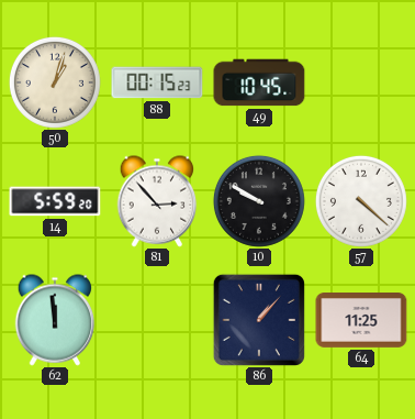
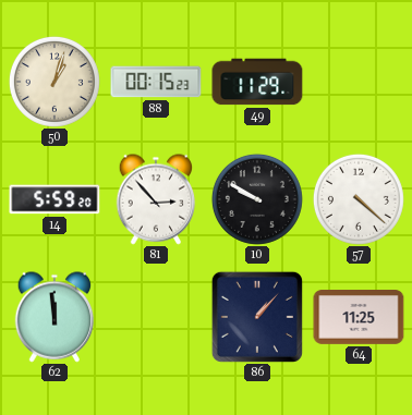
49: 10:45 -> 11:29
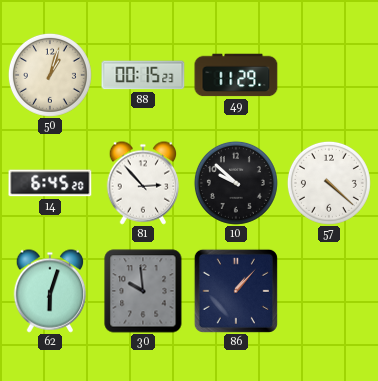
14: 5:59 -> 6:45
10: 9:50 -> 9:52
62: 11:59 -> 6:03
30: none -> 9:59
64: 11:25 -> none
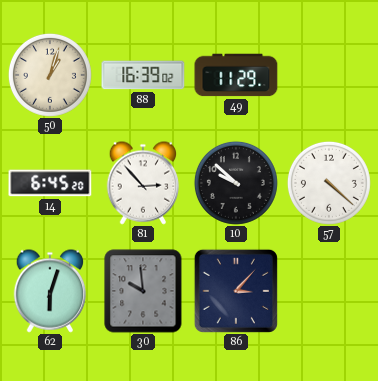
88: 00:15 -> 16:39
86: 1:07 -> 3:07
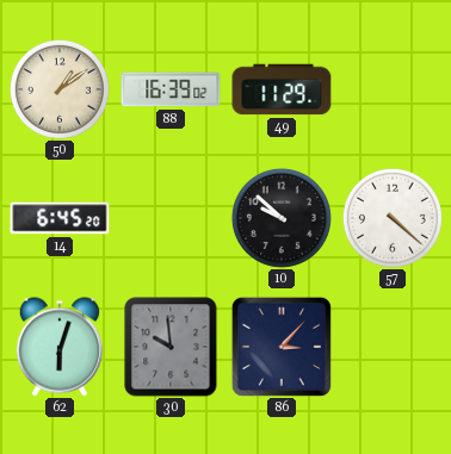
50: 1:03 -> 1:09
81: 2:53 -> none
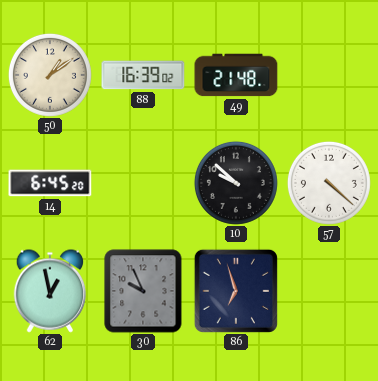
49: 11:29 -> 21:48
62: 6:03 -> 12:58
30: 9:59 -> 9:56
86: 3:07 -> 6:57
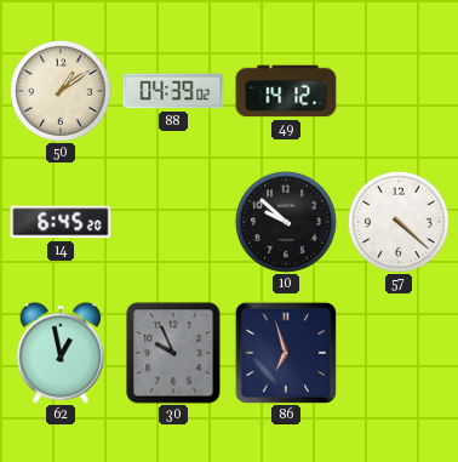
88: 16:39 -> 04:39
49: 21:48 -> 14:12
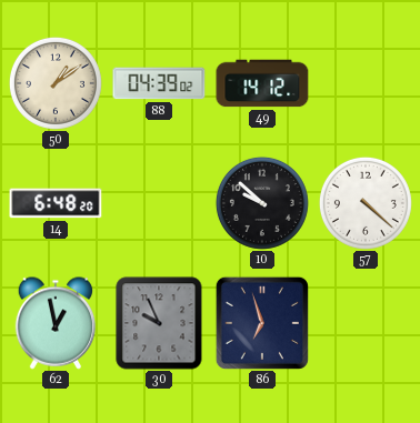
14: 6:45 -> 6:48
